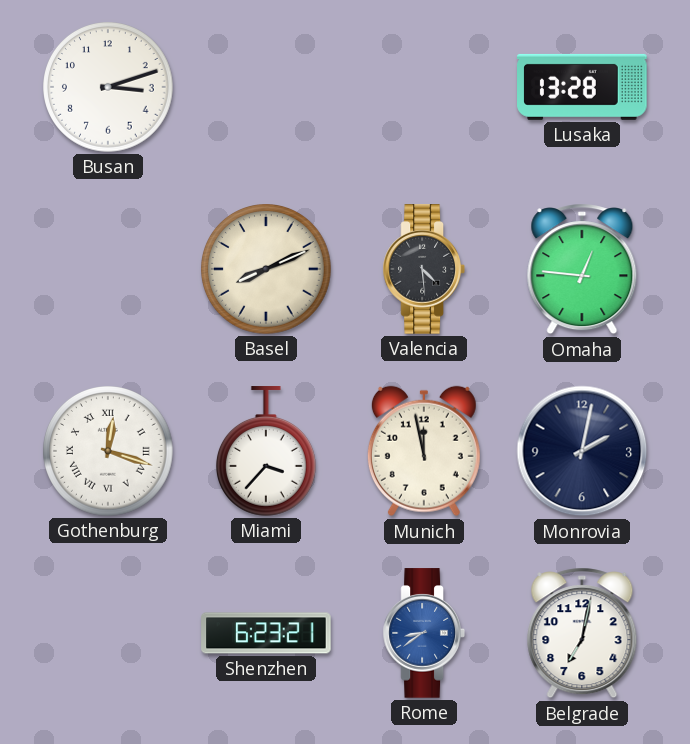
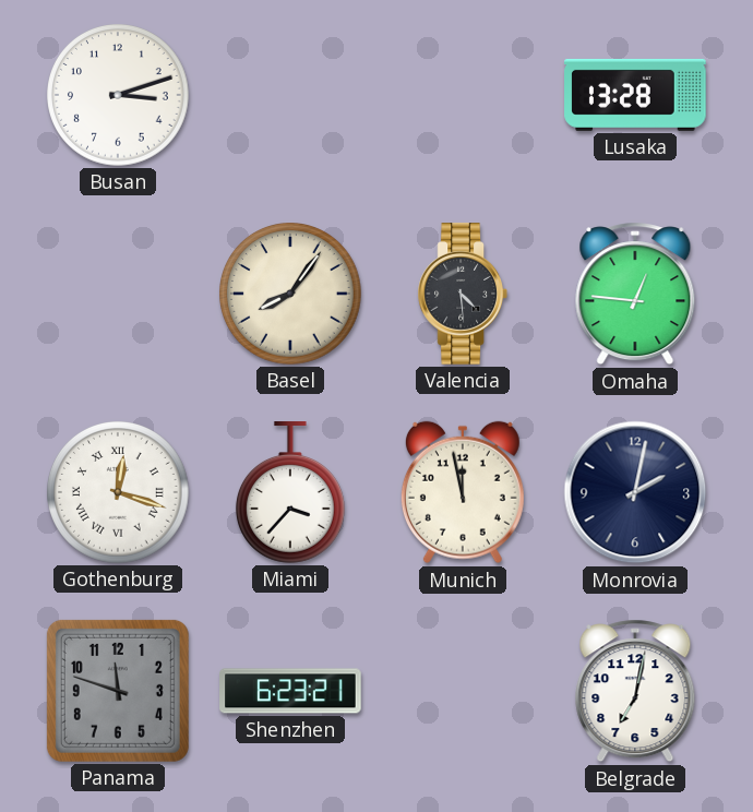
Basel: 8:11 -> 8:06
Panama: none -> 11:48
Rome: 8:39 -> none
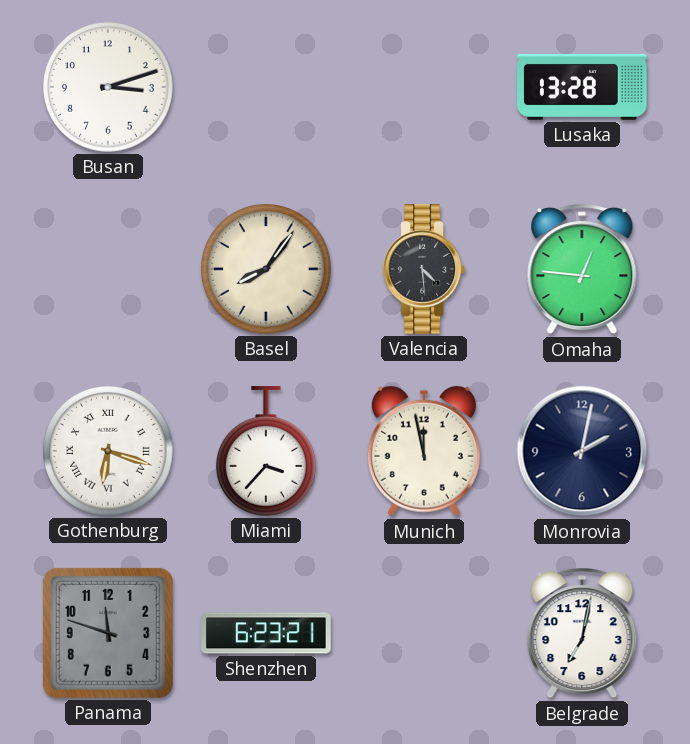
Gothenburg: 12:18 -> 6:18
